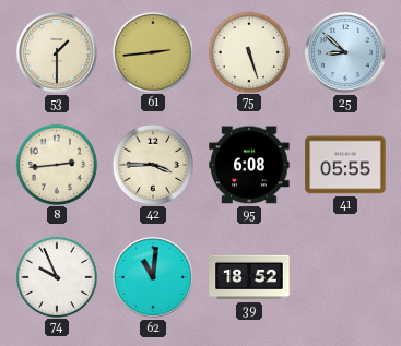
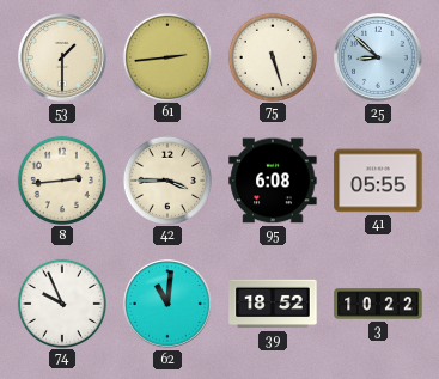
3: none -> 10:22
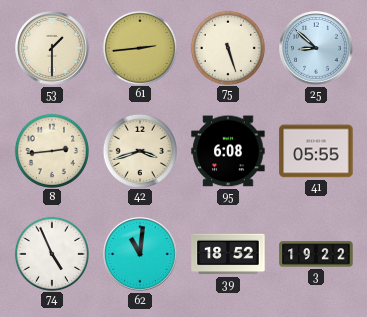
42: 3:45 -> 3:42
74: 9:56 -> 4:56
3: 10:22 -> 19:22
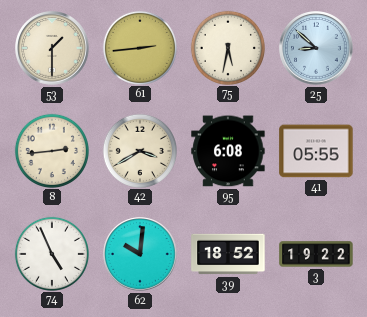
75: 5:27 -> 5:32
42: 3:42 -> 3:40
62: 11:01 -> 10:01
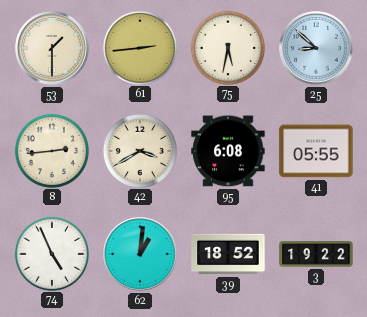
62: 10:01 -> 1:01
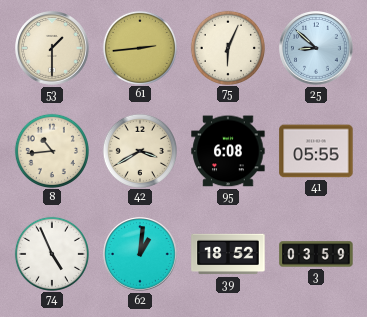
75: 5:32 -> 6:04
8: 2:44 -> 10:44
3: 19:22 -> 03:59
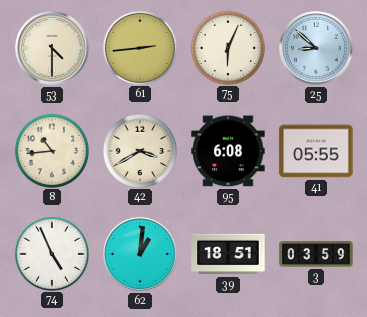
53: 1:30 -> 4:30
39: 18:52 -> 18:51
